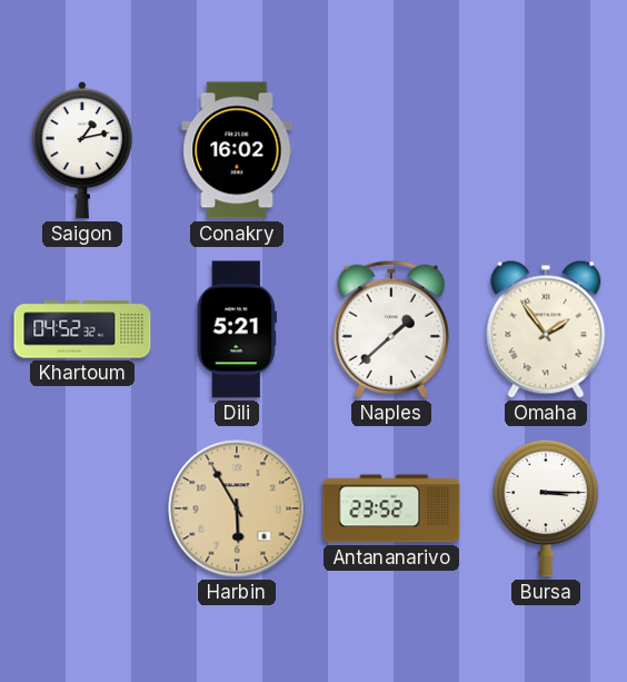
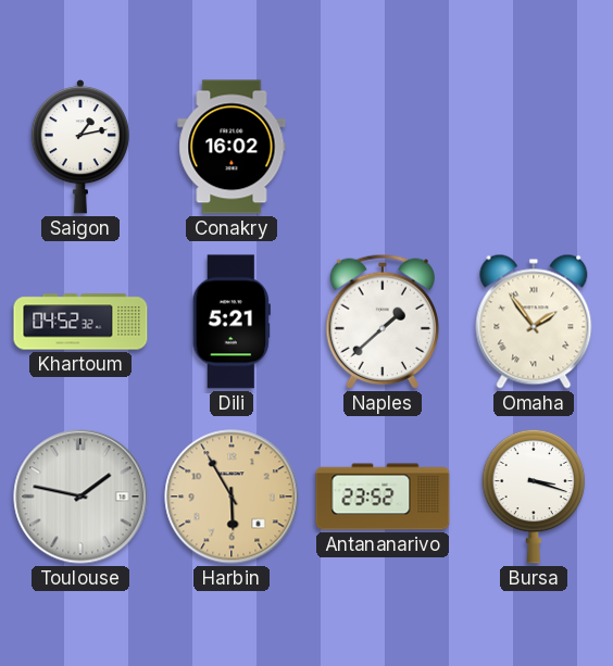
Toulouse: none -> 1:47
Bursa: 3:15 -> 3:18
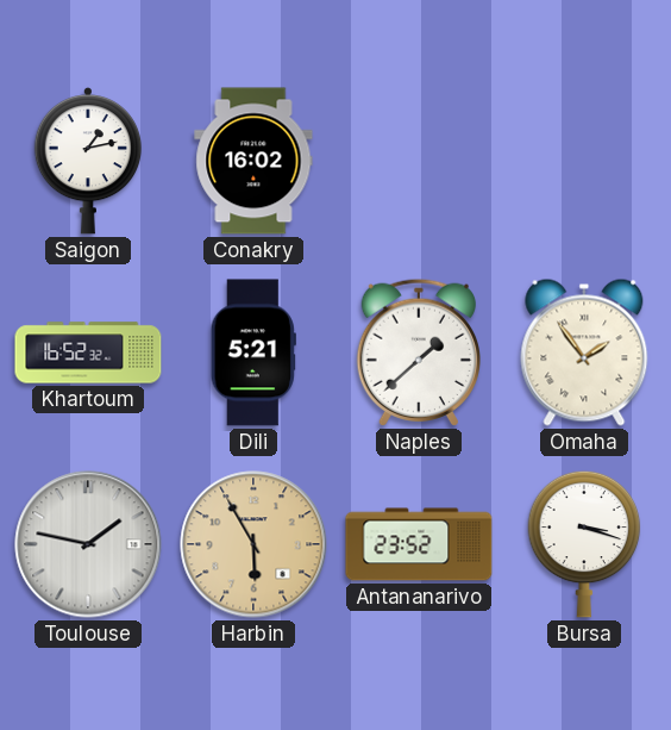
Khartoum: 04:52 -> 16:52
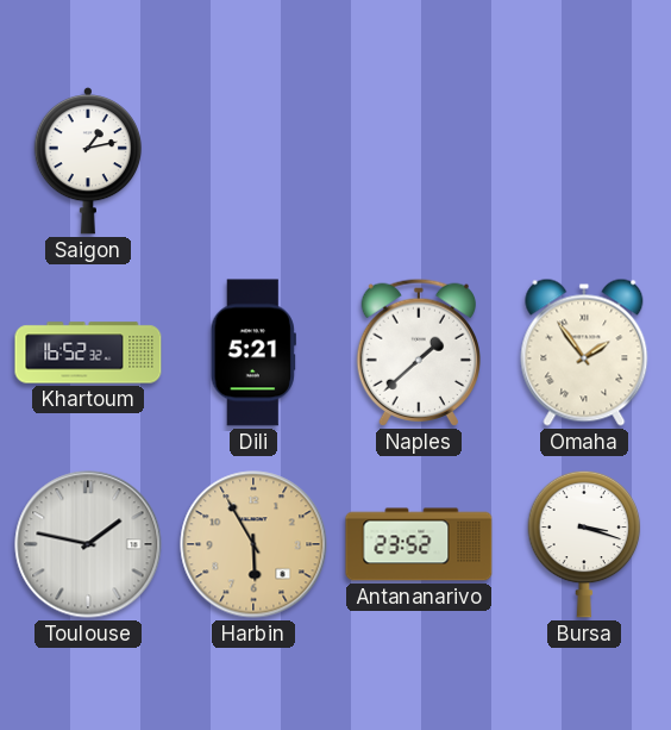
Conakry: 16:02 -> none
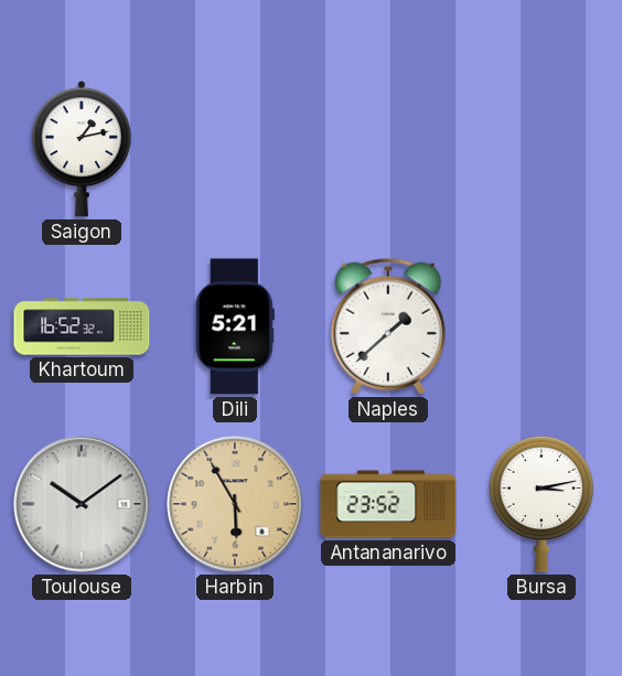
Omaha: 1:54 -> none
Toulouse: 1:47 -> 10:09
Bursa: 3:18 -> 3:13
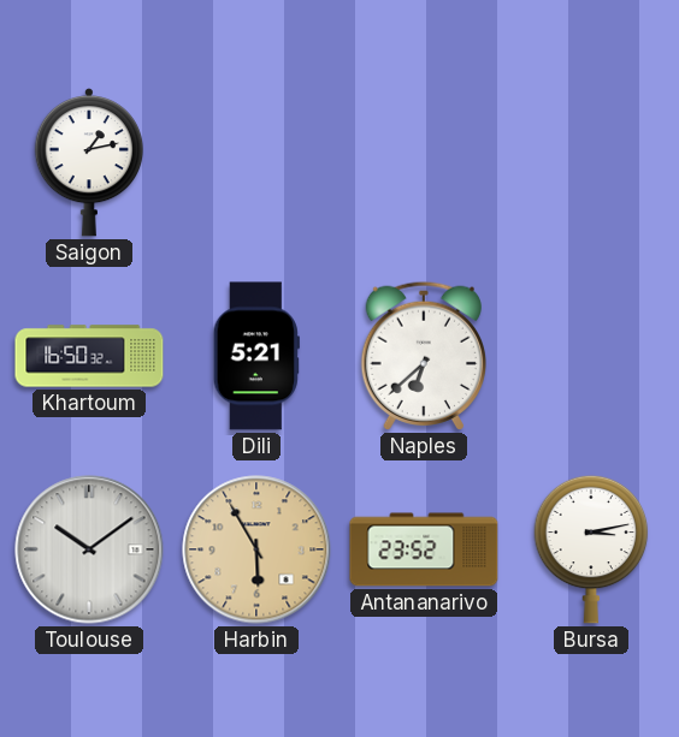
Khartoum: 16:52 -> 16:50
Naples: 1:38 -> 6:38
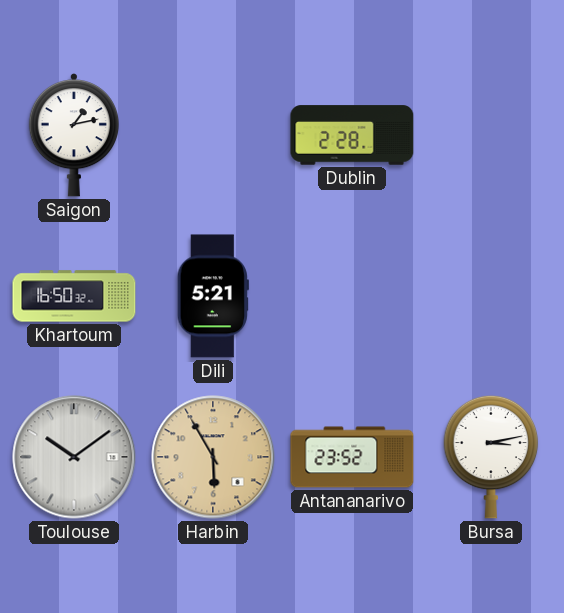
Dublin: none -> 2:28
Naples: 6:38 -> none
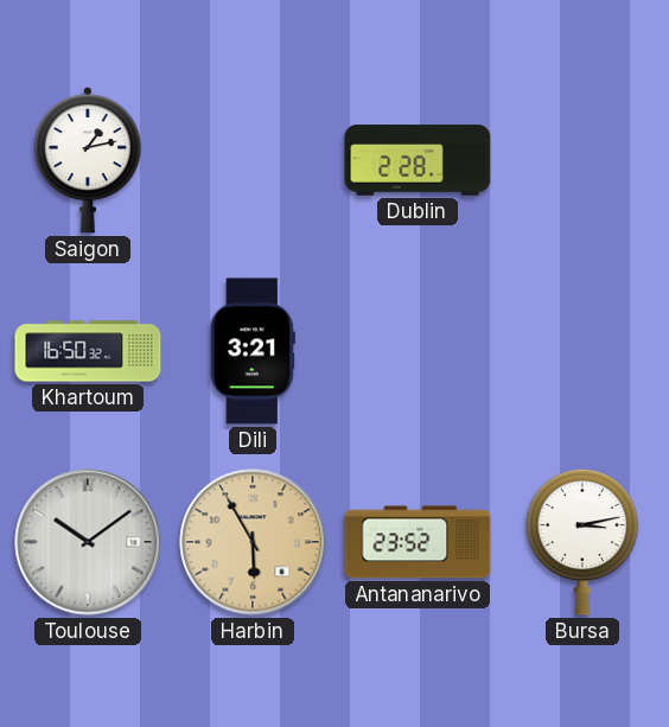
Dili: 5:21 -> 3:21
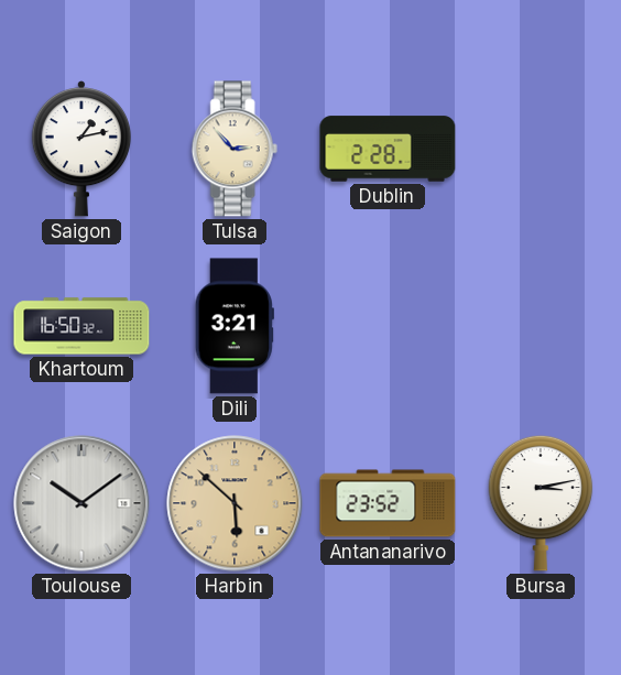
Tulsa: none -> 2:53
Harbin: 5:55 -> 5:52
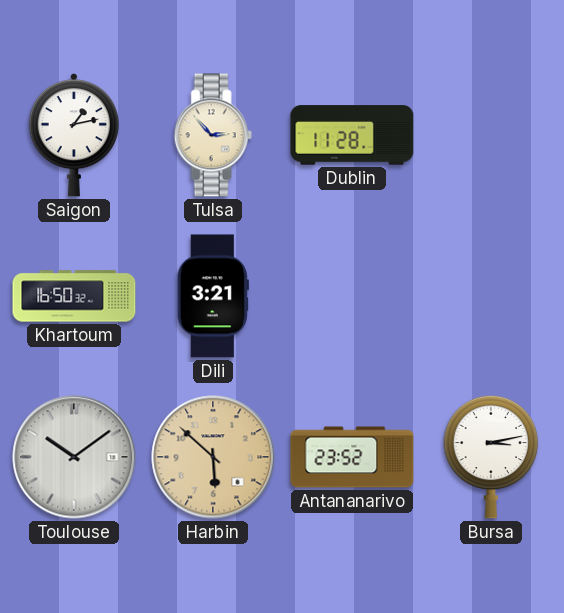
Dublin: 2:28 -> 11:28
